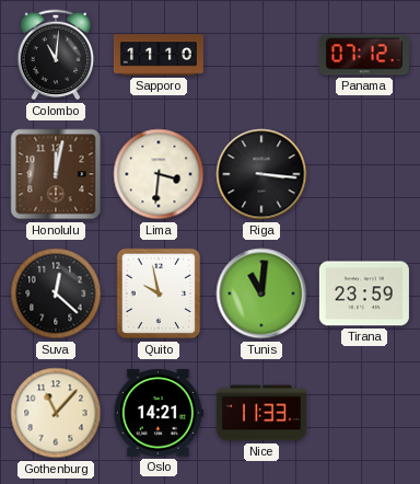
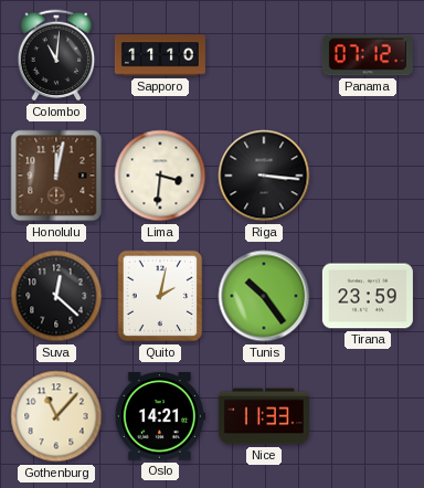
Quito: 9:58 -> 2:02
Tunis: 11:01 -> 10:24
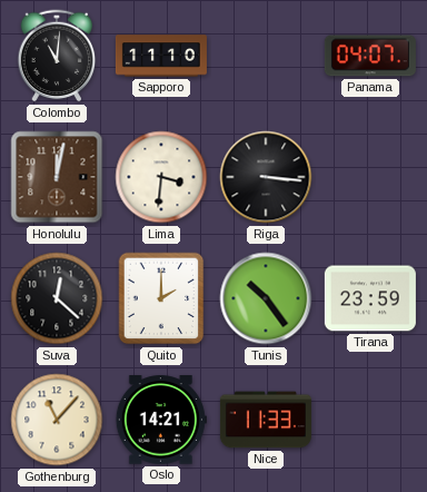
Panama: 07:12 -> 04:07
Quito: 2:02 -> 2:00
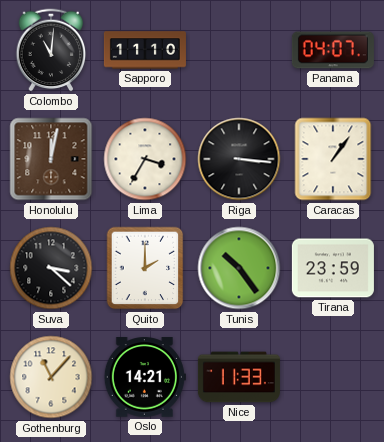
Lima: 3:31 -> 3:35
Caracas: none -> 1:06
Suva: 12:22 -> 3:22
